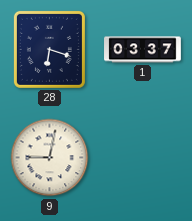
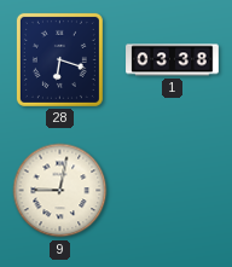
1: 03:37 -> 03:38
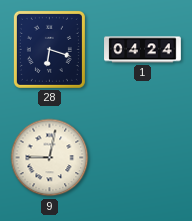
1: 03:38 -> 04:24
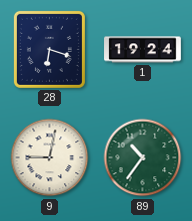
1: 04:24 -> 19:24
89: none -> 10:36
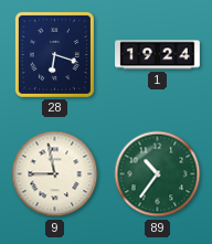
9: 9:02 -> 8:58
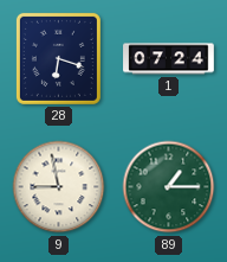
1: 19:24 -> 07:24
89: 10:36 -> 1:15
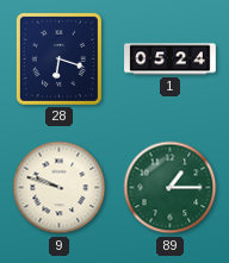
1: 07:24 -> 05:24
9: 8:58 -> 9:48
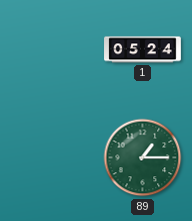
28: 6:18 -> none
9: 9:48 -> none
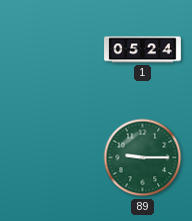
89: 1:15 -> 9:15
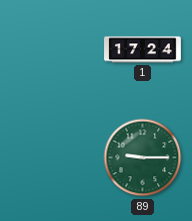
1: 05:24 -> 17:24
